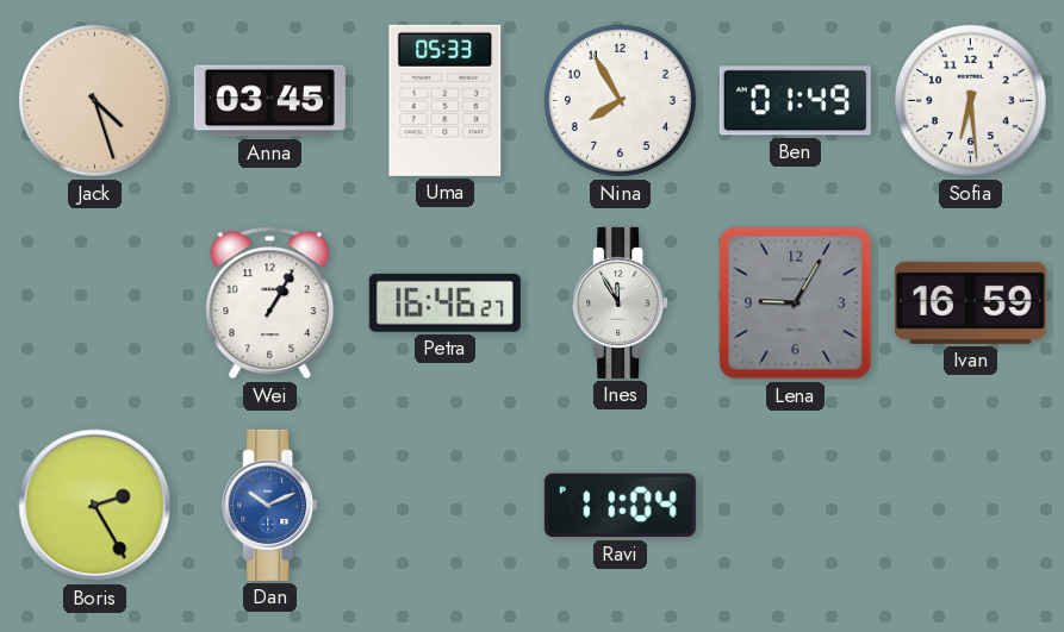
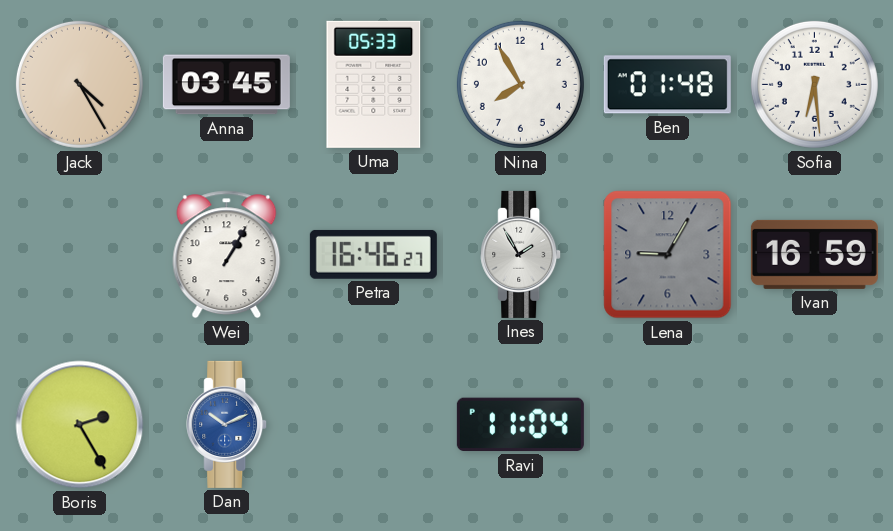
Jack: 4:27 -> 4:25
Ben: 01:49 -> 01:48
Ines: 11:55 -> 1:55
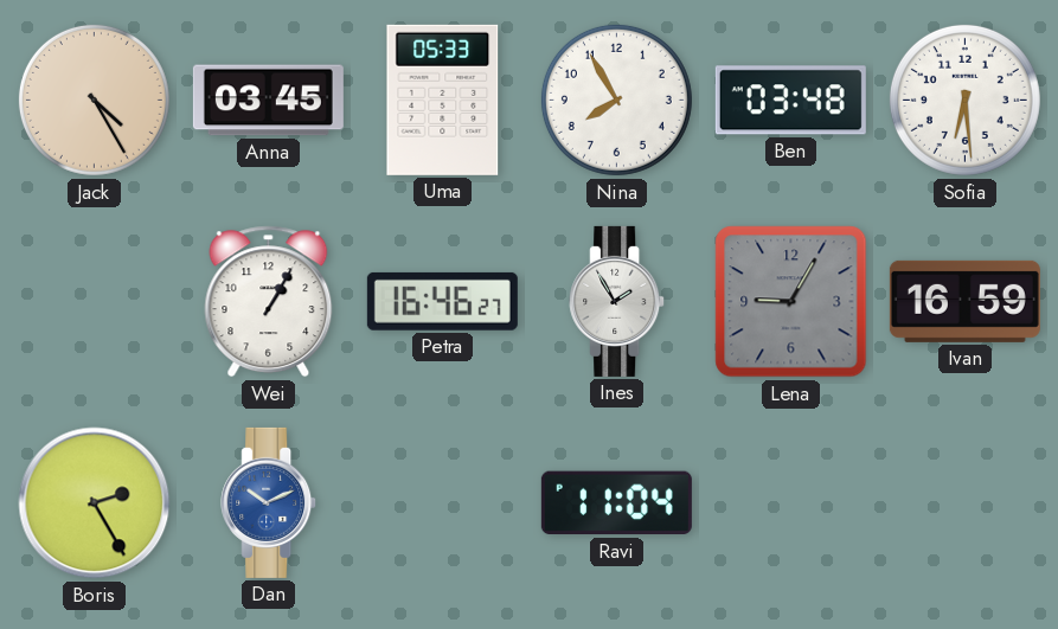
Ben: 01:48 -> 03:48
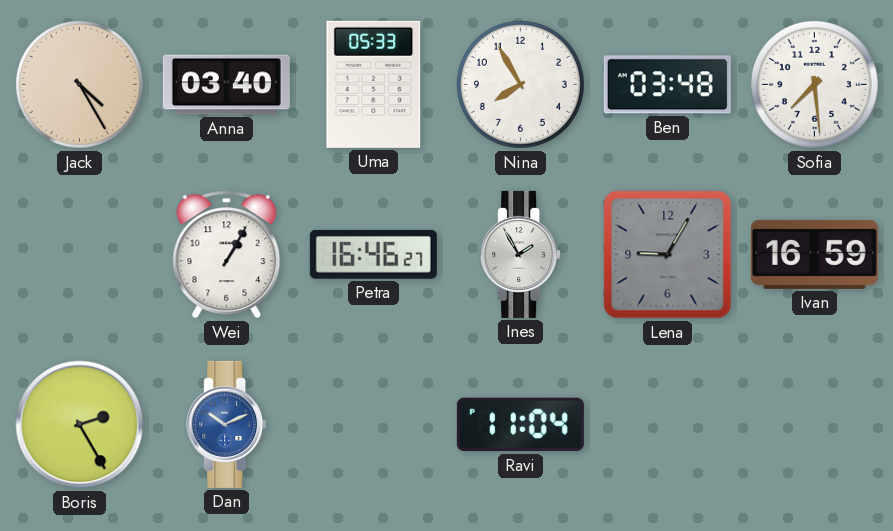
Anna: 03:45 -> 03:40
Sofia: 6:29 -> 7:29
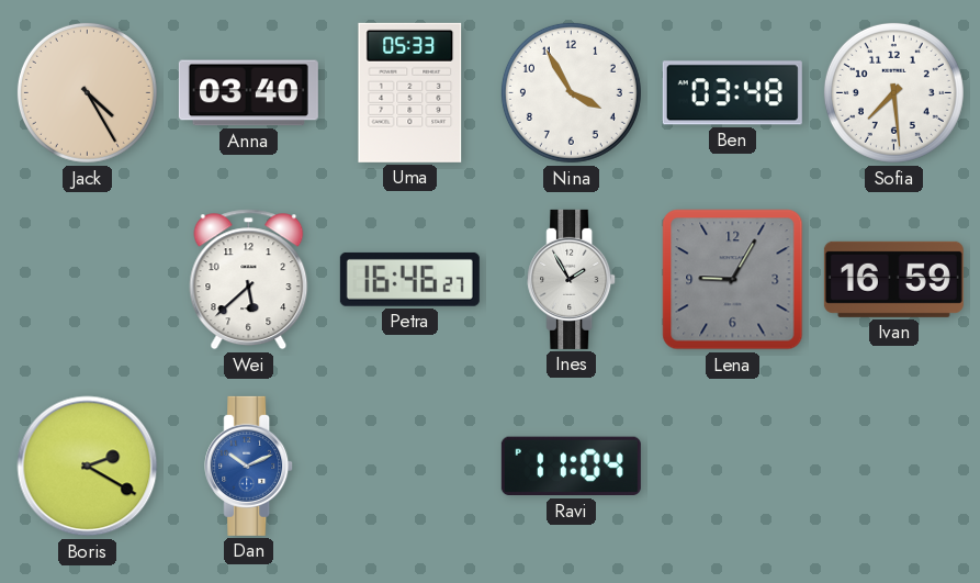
Nina: 7:55 -> 3:55
Wei: 1:05 -> 5:38
Boris: 2:25 -> 2:20
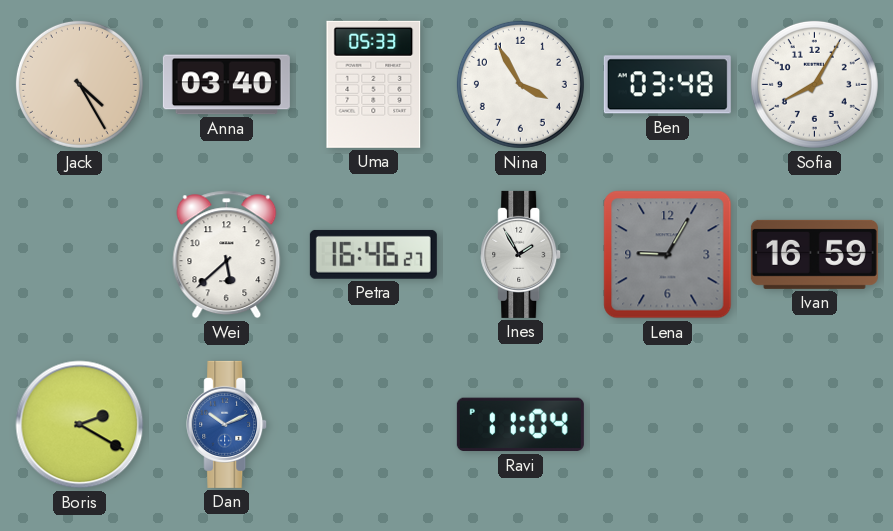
Sofia: 7:29 -> 8:05
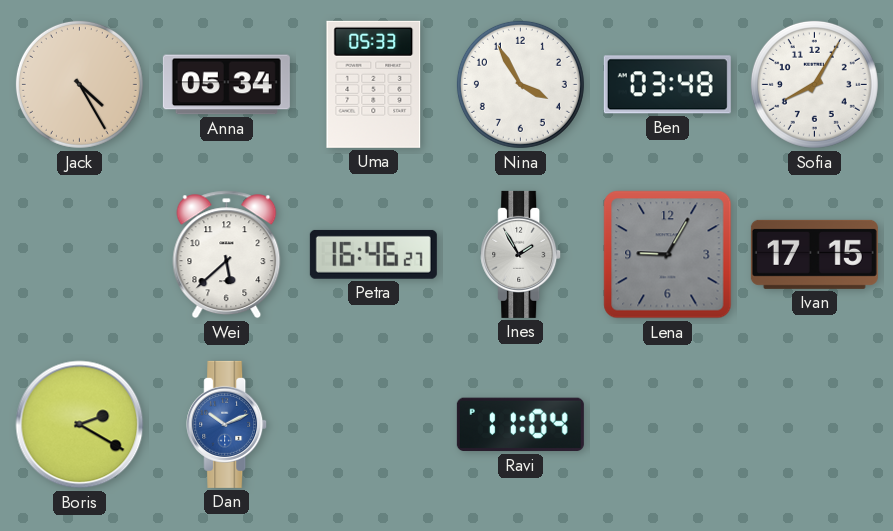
Anna: 03:40 -> 05:34
Ivan: 16:59 -> 17:15
